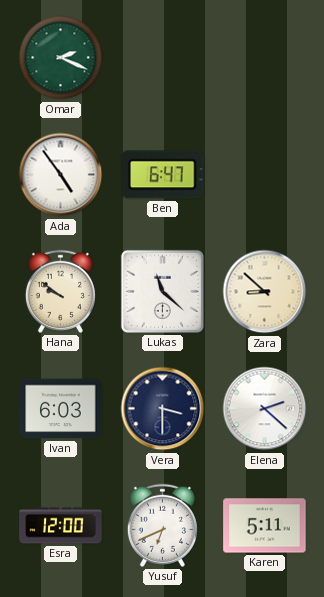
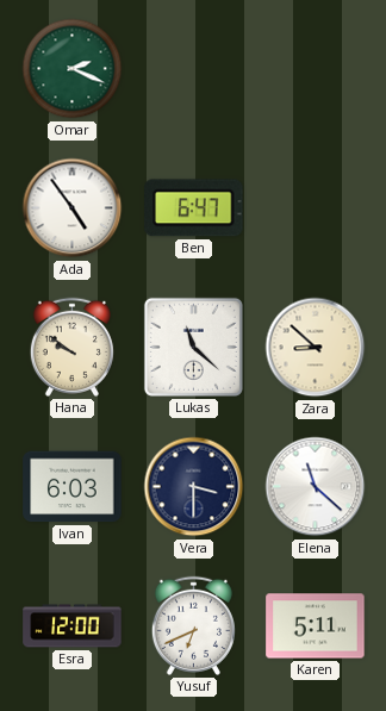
Elena: 2:22 -> 11:22
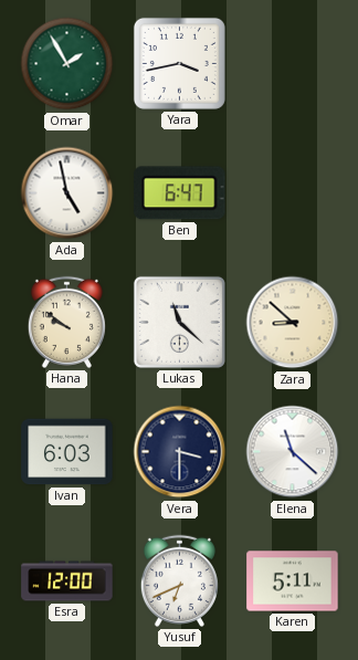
Omar: 2:19 -> 1:55
Yara: none -> 3:43
Ada: 4:54 -> 4:58
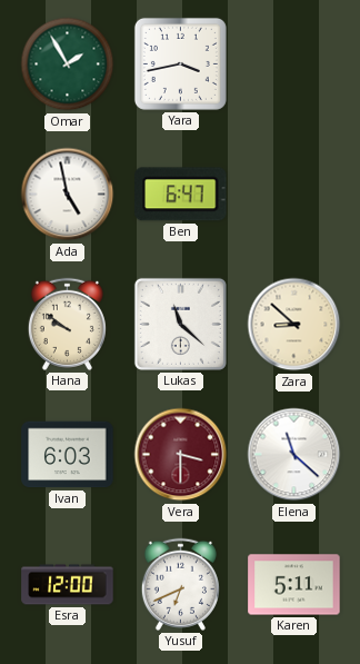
Vera dial: navy -> burgundy
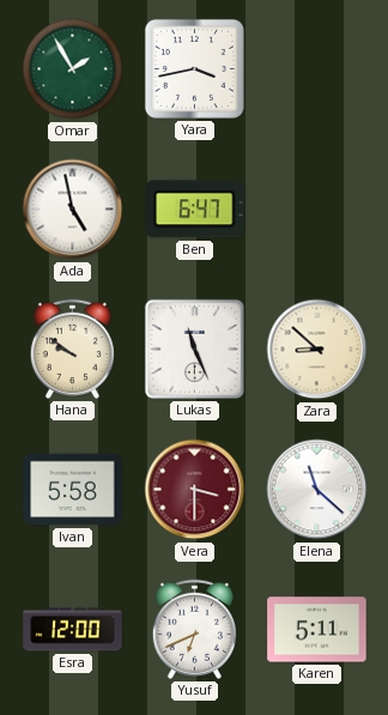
Lukas: 11:22 -> 11:26
Ivan: 6:03 -> 5:58
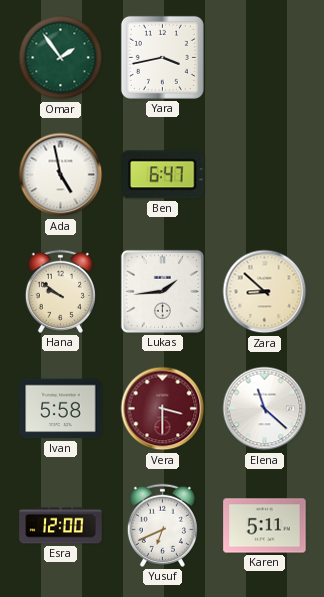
Omar: 1:55 -> 1:54
Lukas: 11:26 -> 1:44
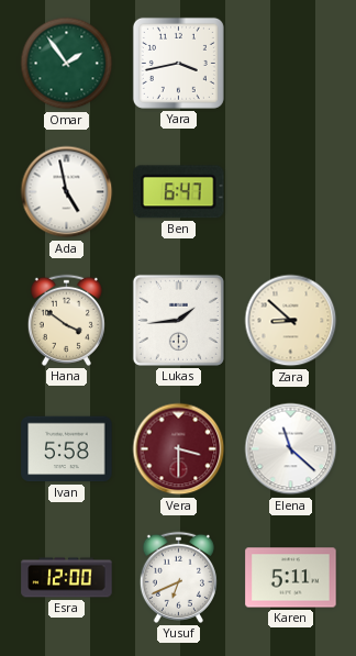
Hana: 9:51 -> 3:51
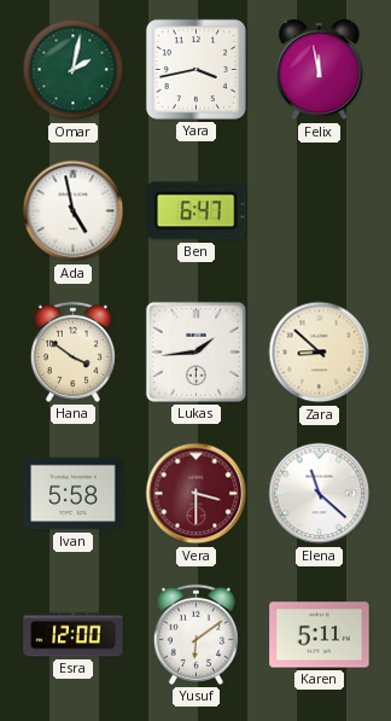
Omar: 1:54 -> 2:02
Felix: none -> 11:58
Yusuf: 6:41 -> 6:09
